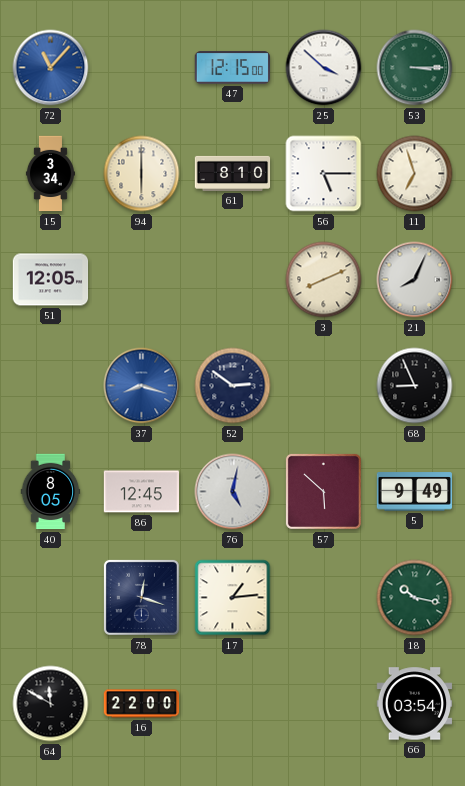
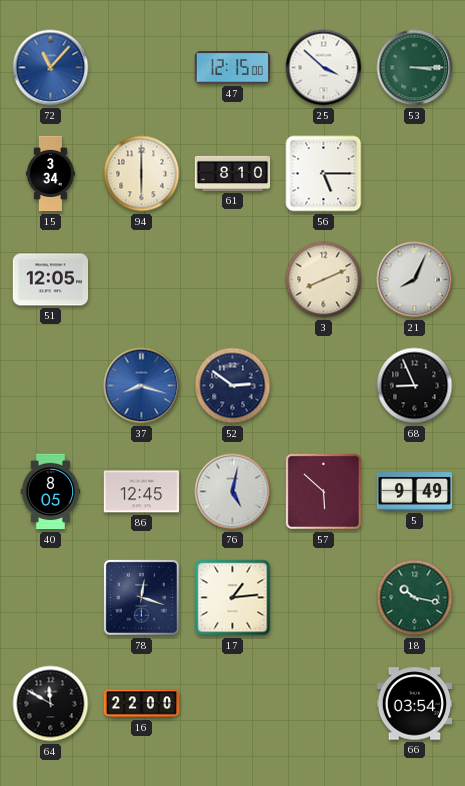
11: 6:57 -> none
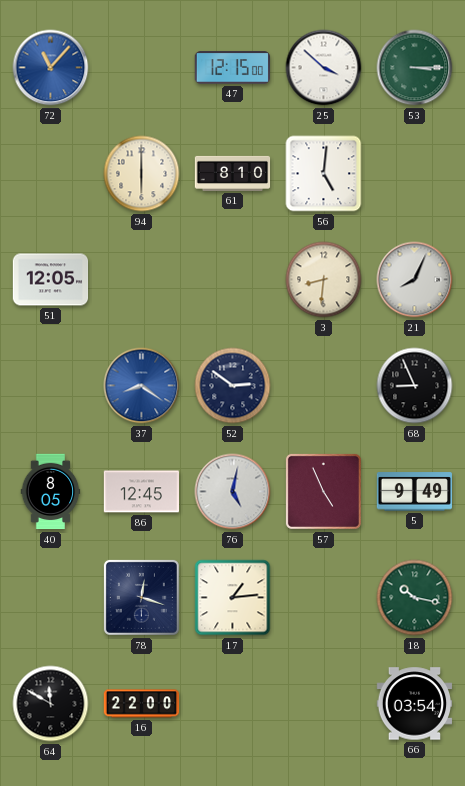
15: 3:34 -> none
56: 5:15 -> 5:01
3: 8:11 -> 8:31
37: 8:18 -> 8:21
57: 5:52 -> 4:56
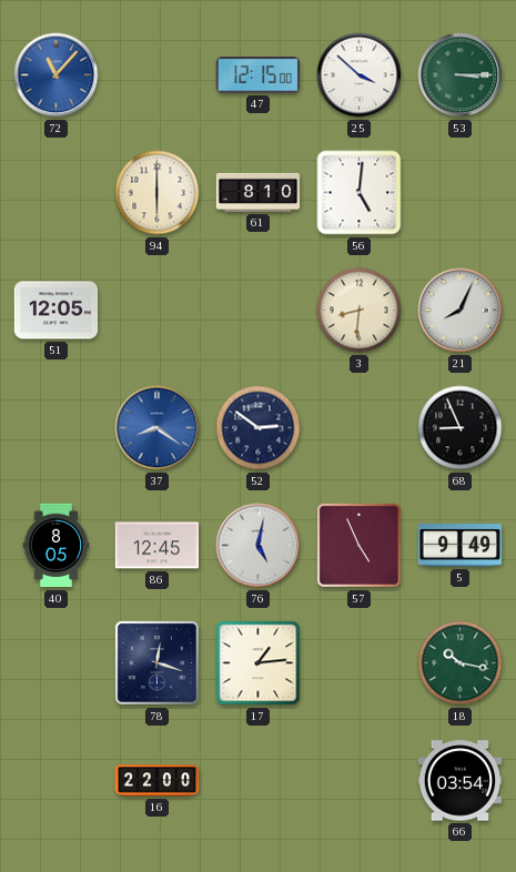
64: 11:50 -> none
